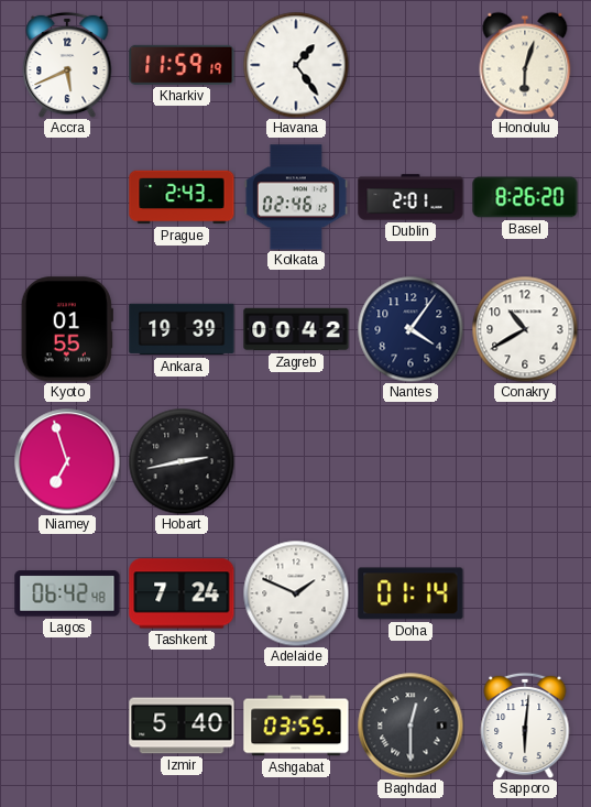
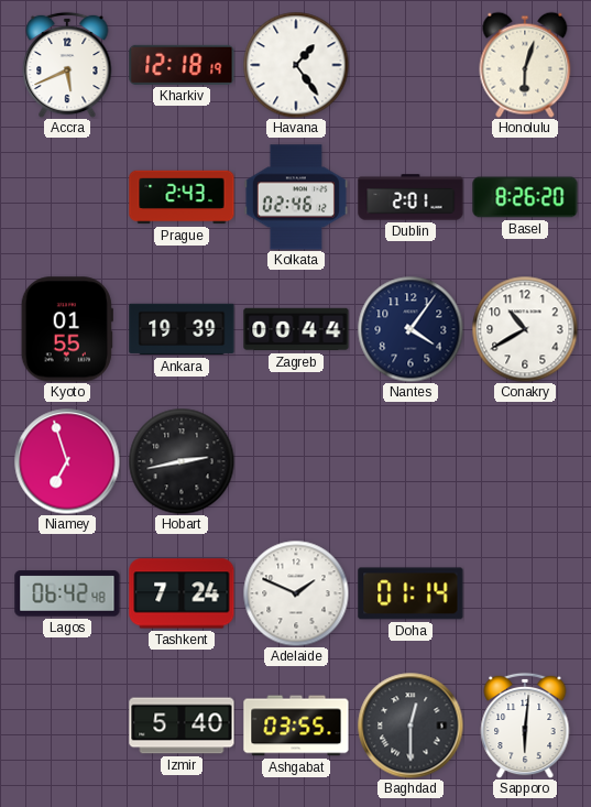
Kharkiv: 11:59 -> 12:18
Zagreb: 00:42 -> 00:44
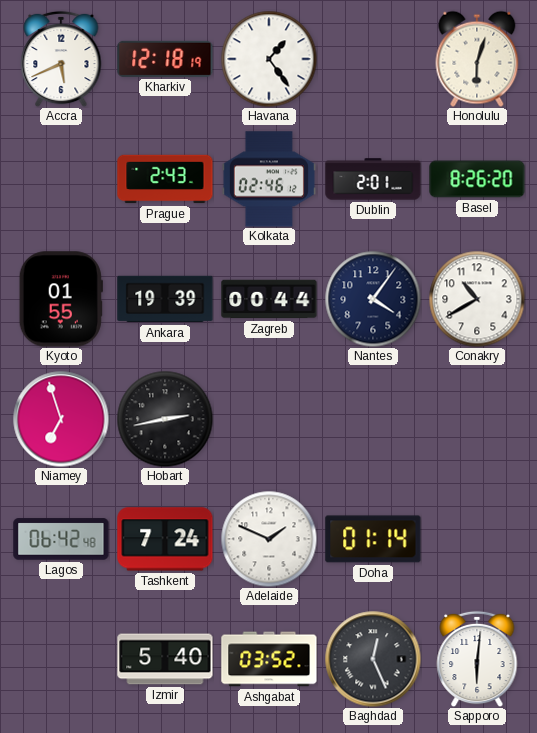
Ashgabat: 03:55 -> 03:52
Baghdad: 12:30 -> 12:26
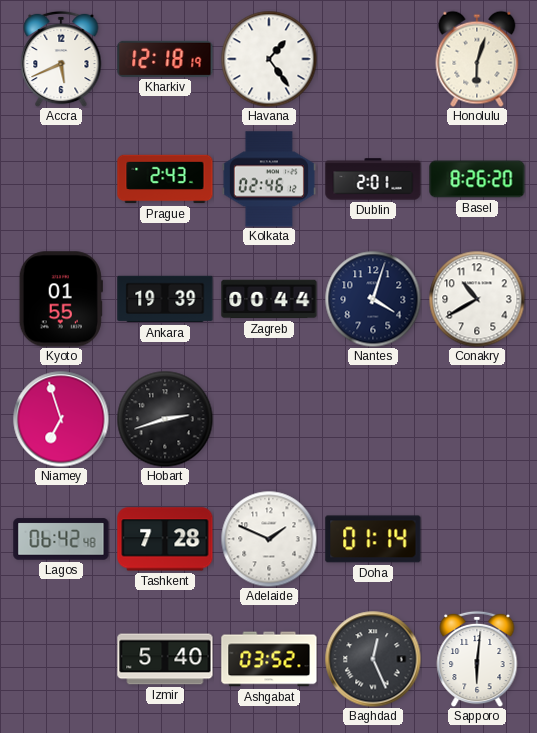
Nantes: 4:06 -> 4:03
Hobart: 2:43 -> 2:42
Tashkent: 7:24 -> 7:28
